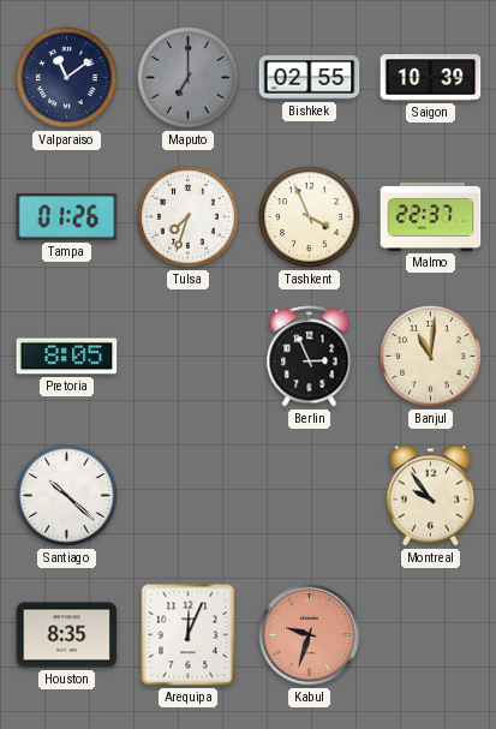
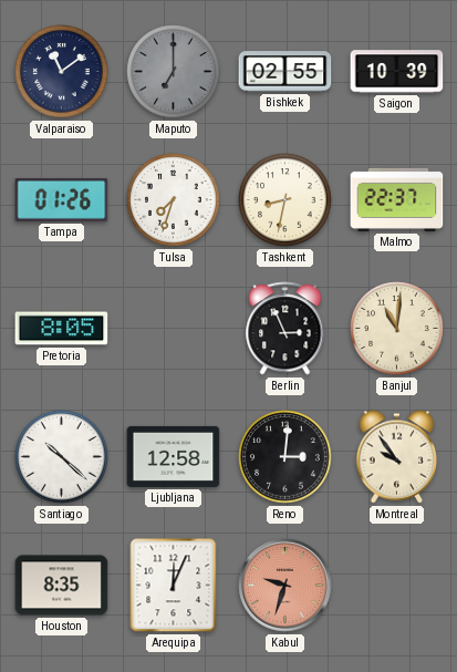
Tashkent: 3:56 -> 8:32
Ljubljana: none -> 12:58
Reno: none -> 3:01
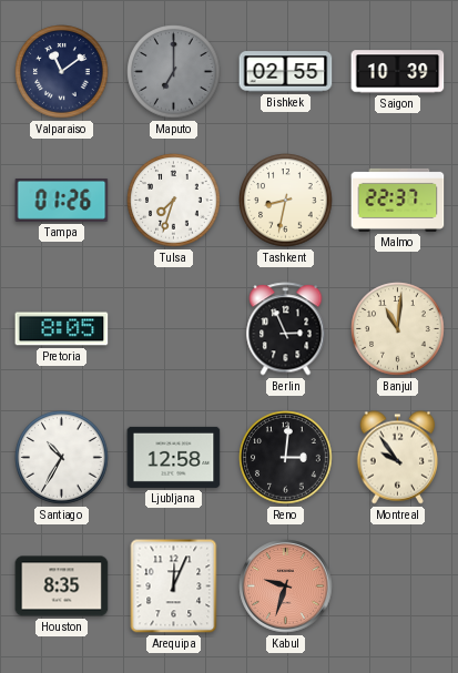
Santiago: 10:22 -> 10:35
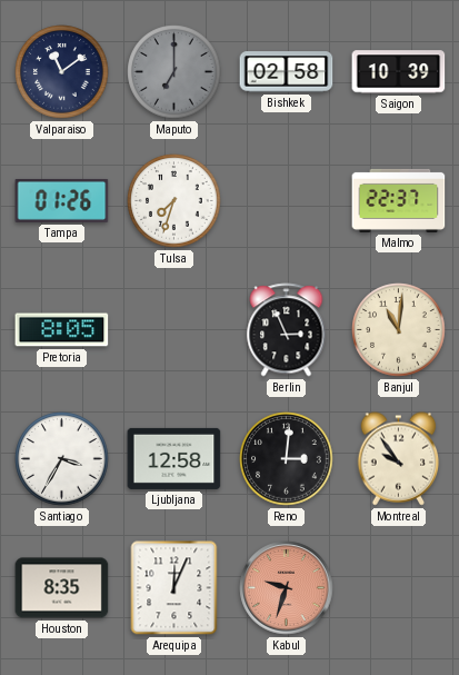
Bishkek: 02:55 -> 02:58
Tashkent: 8:32 -> none
Santiago: 10:35 -> 3:35
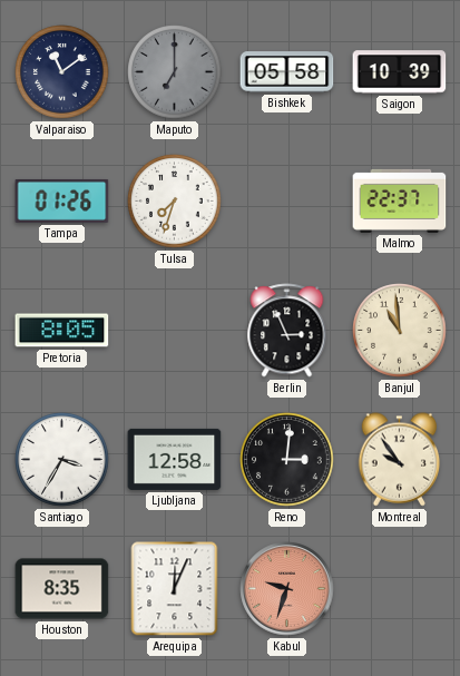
Bishkek: 02:58 -> 05:58
Banjul: 11:01 -> 10:59
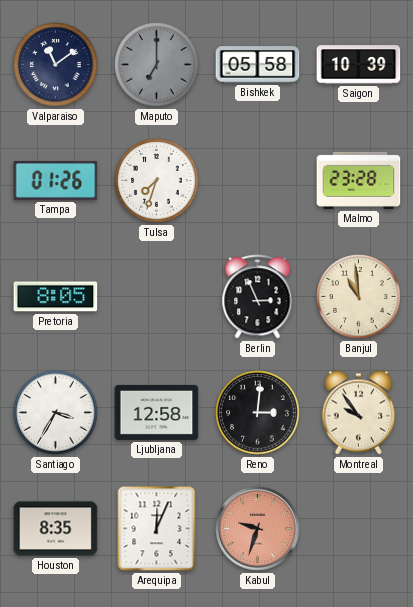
Malmo: 22:37 -> 23:28
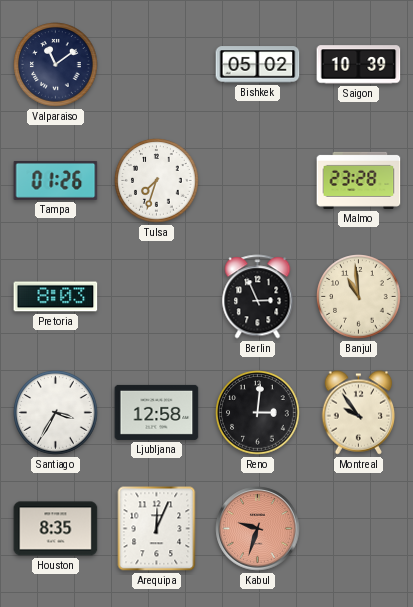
Maputo: 7:00 -> none
Bishkek: 05:58 -> 05:02
Pretoria: 8:05 -> 8:03
